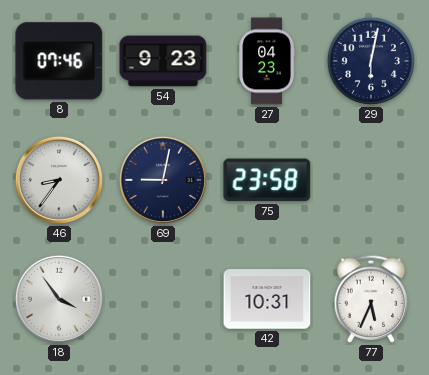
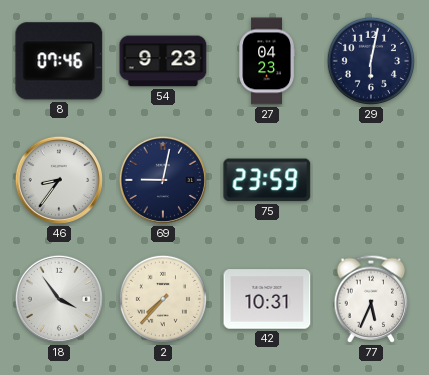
75: 23:58 -> 23:59
2: none -> 7:37
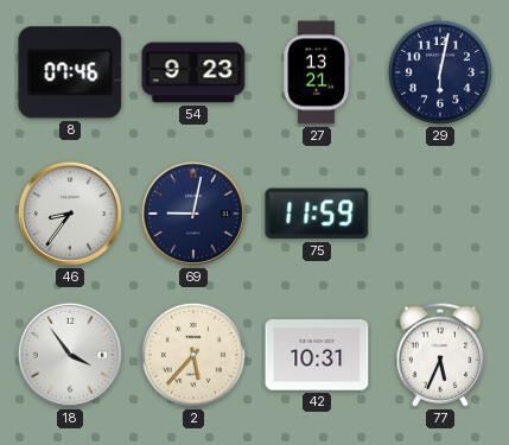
27: 04:23 -> 13:21
75: 23:59 -> 11:59
2: 7:37 -> 5:37
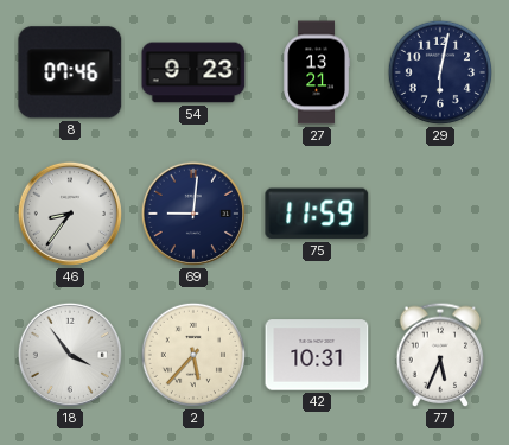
69: 9:02 -> 9:01
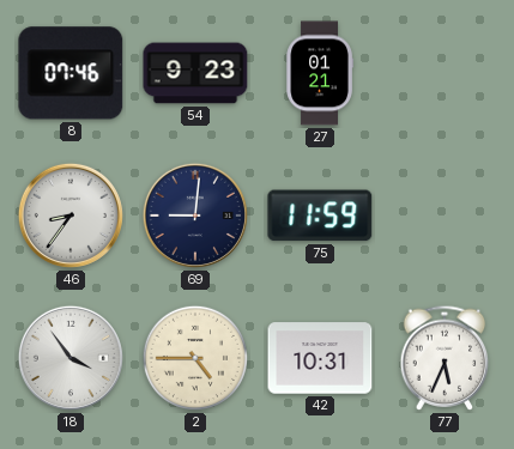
27: 13:21 -> 01:21
29: 6:02 -> none
2: 5:37 -> 4:45
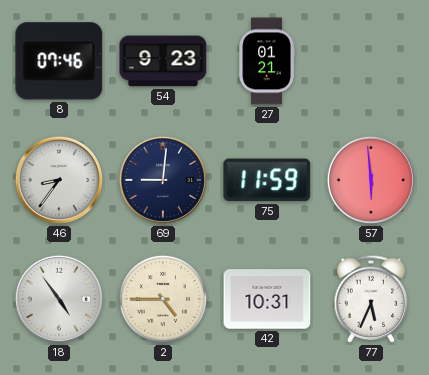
57: none -> 5:59
18: 3:54 -> 4:54
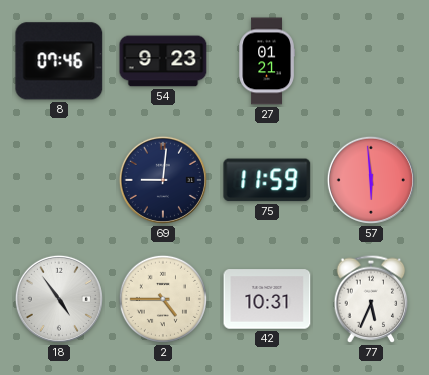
46: 8:36 -> none
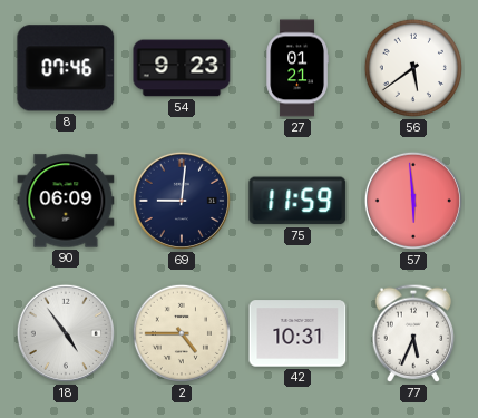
56: none -> 5:39
90: none -> 06:09
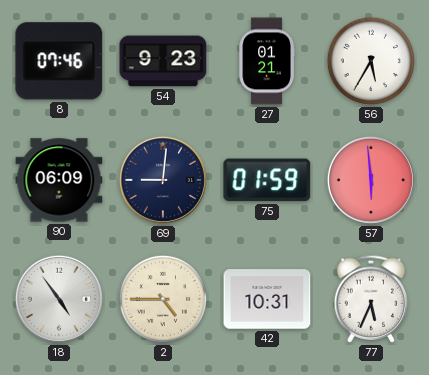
56: 5:39 -> 5:35
75: 11:59 -> 01:59
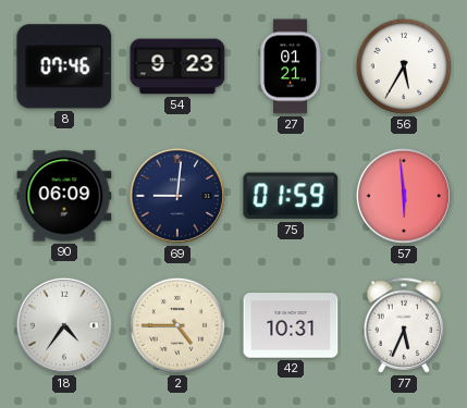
18: 4:54 -> 4:36
